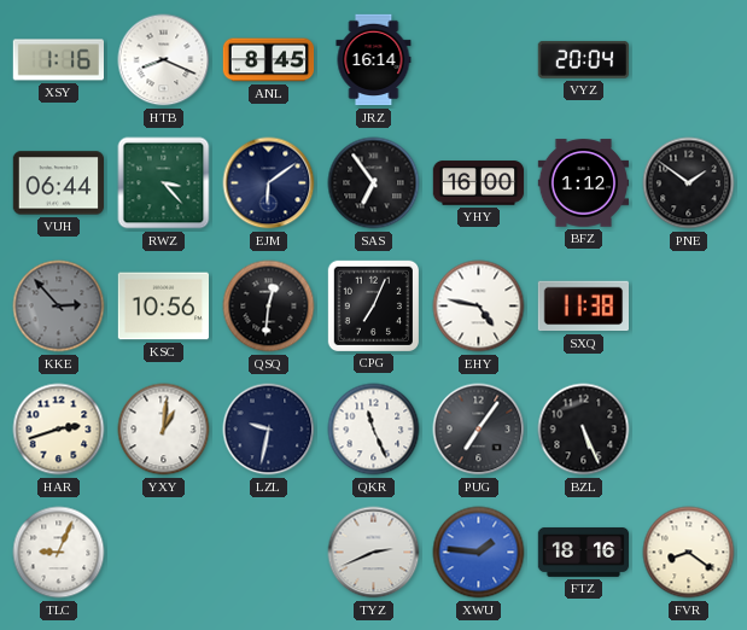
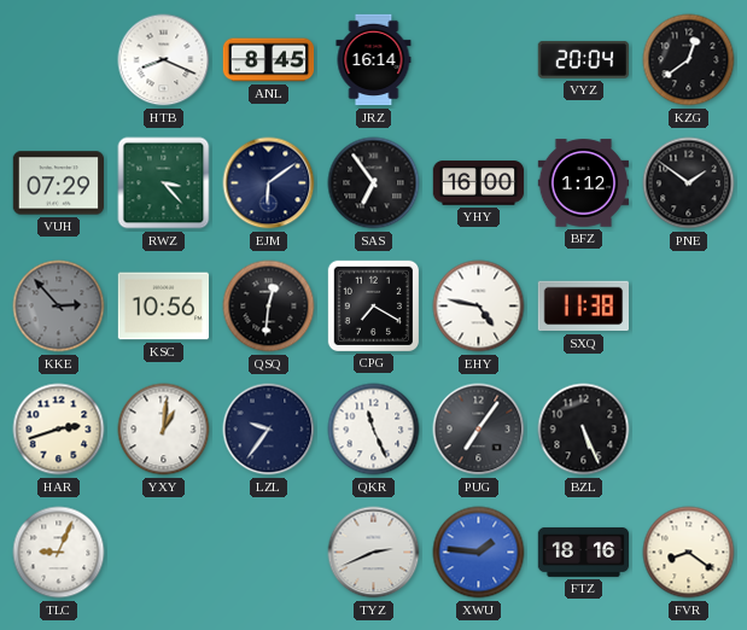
XSY: 1:16 -> none
KZG: none -> 12:39
VUH: 06:44 -> 07:29
CPG: 7:04 -> 7:20
LZL: 9:32 -> 9:36
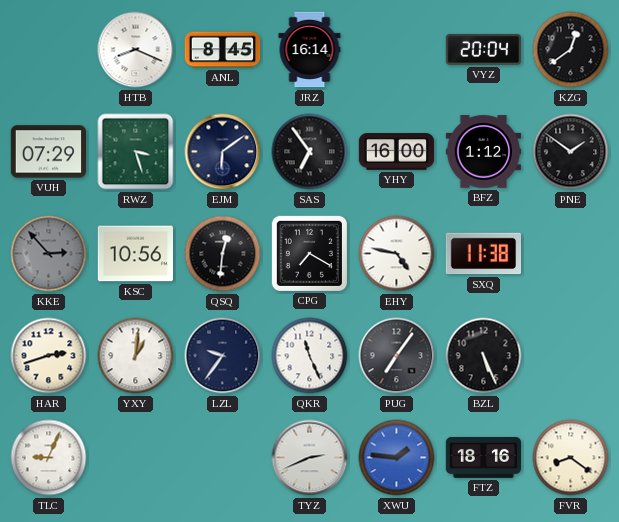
RWZ: 3:23 -> 3:27
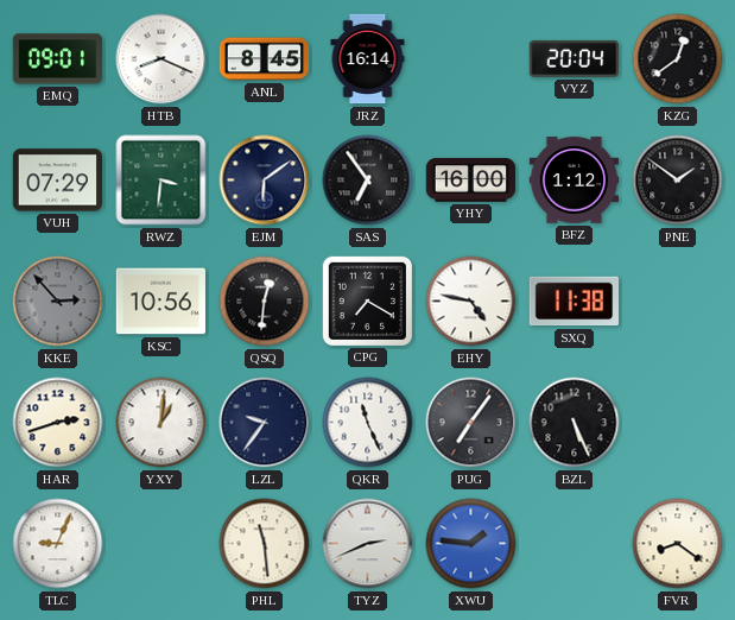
EMQ: none -> 09:01
RWZ: 3:27 -> 3:31
PHL: none -> 11:29
FTZ: 18:16 -> none
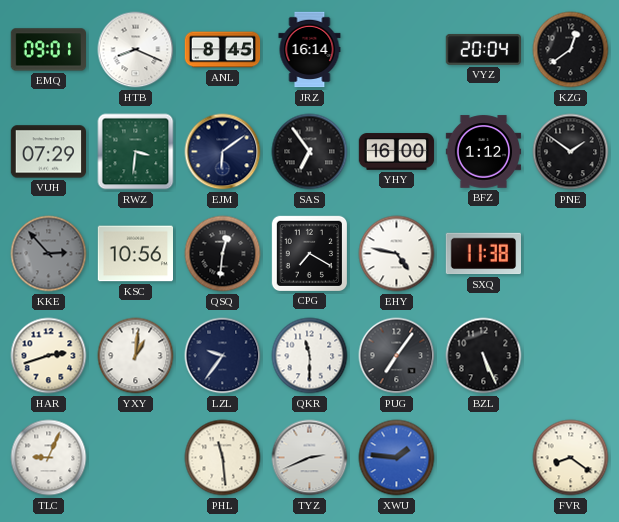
QKR: 11:26 -> 11:30
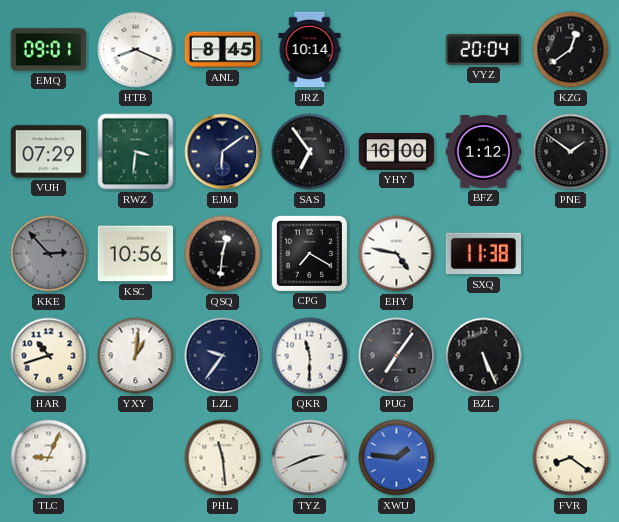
JRZ: 16:14 -> 10:14
HAR: 2:42 -> 10:42
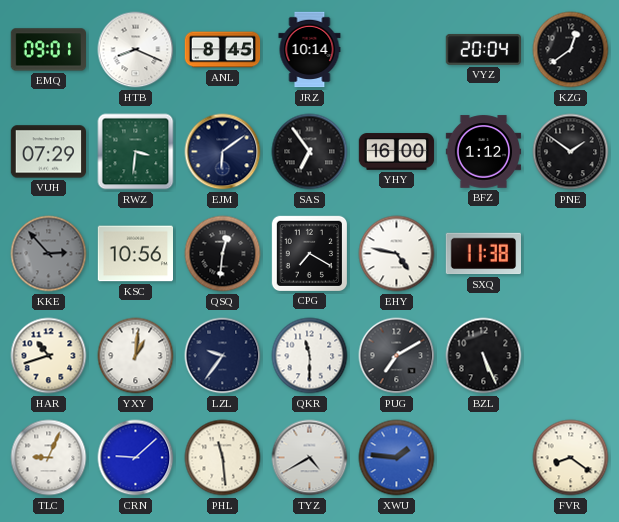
PUG: 7:06 -> 7:10
CRN: none -> 9:08
TYZ: 2:41 -> 4:40
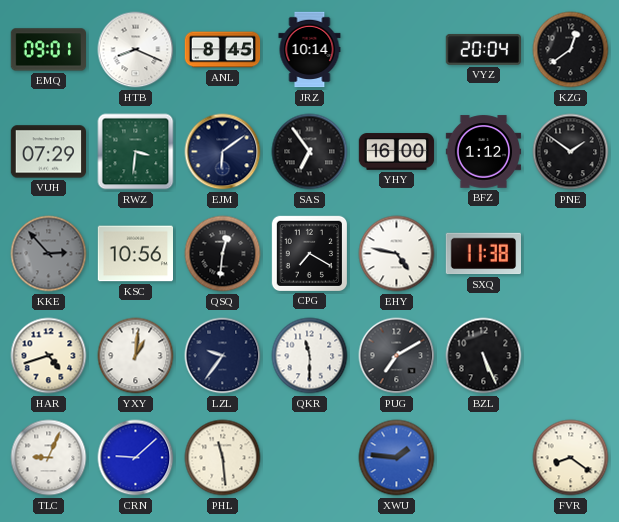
HAR: 10:42 -> 4:42
TYZ: 4:40 -> none
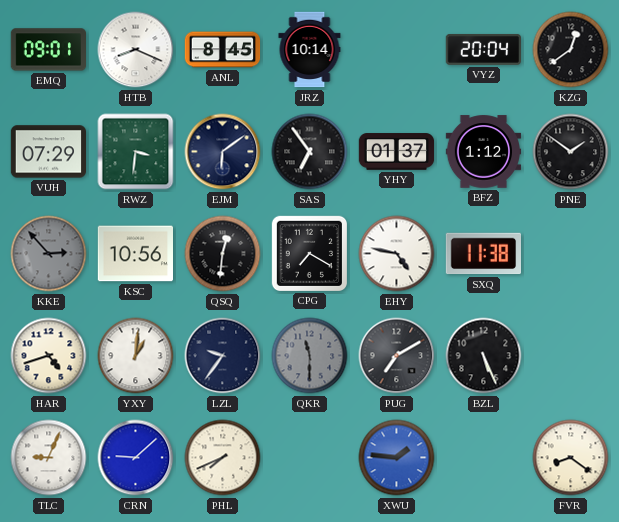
YHY: 16:00 -> 01:37
QKR dial: white -> grey
PHL: 11:29 -> 7:41
